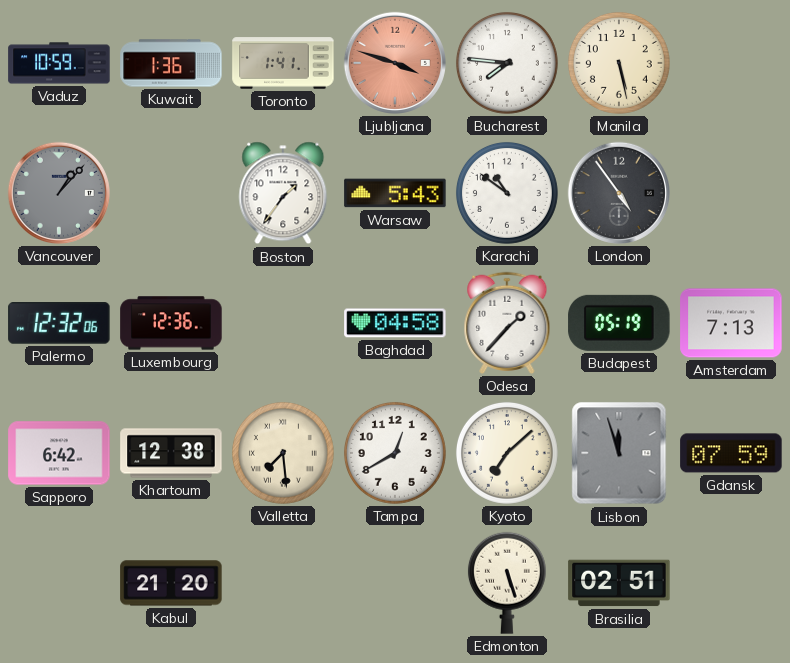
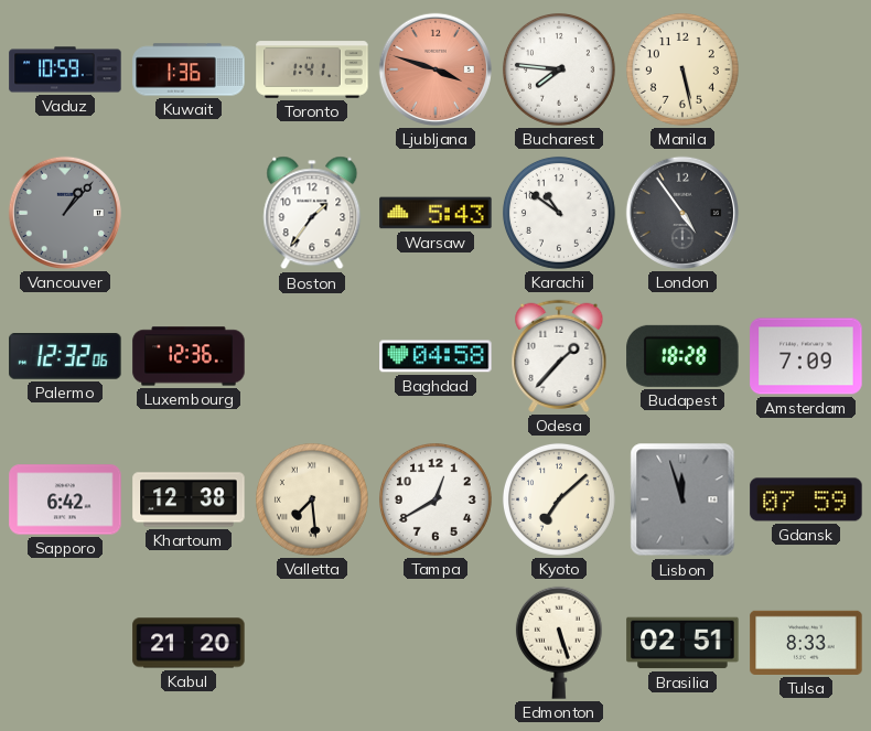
Budapest: 05:19 -> 18:28
Amsterdam: 7:13 -> 7:09
Tulsa: none -> 8:33
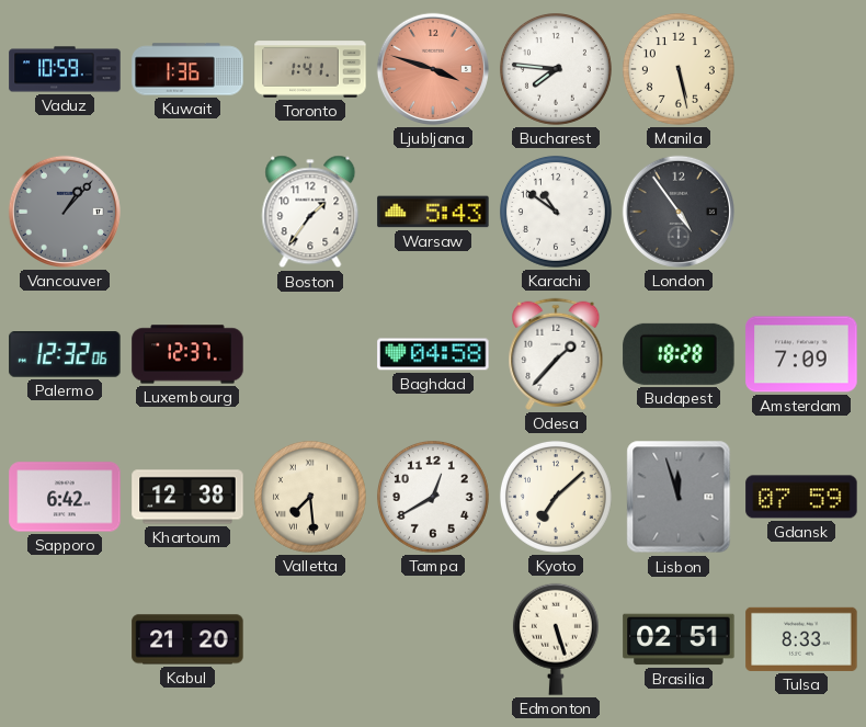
Luxembourg: 12:36 -> 12:37
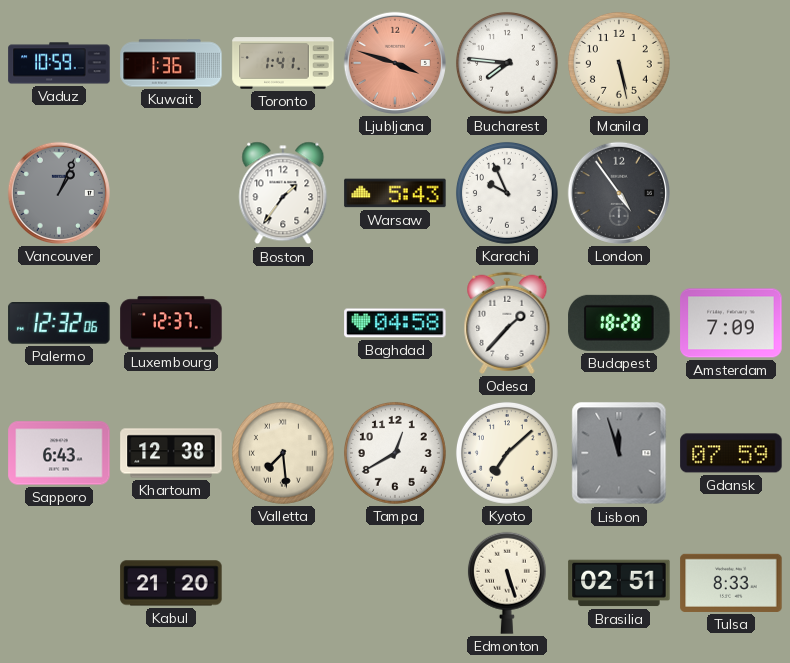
Vancouver: 1:07 -> 1:04
Karachi: 10:51 -> 9:56
Sapporo: 6:42 -> 6:43
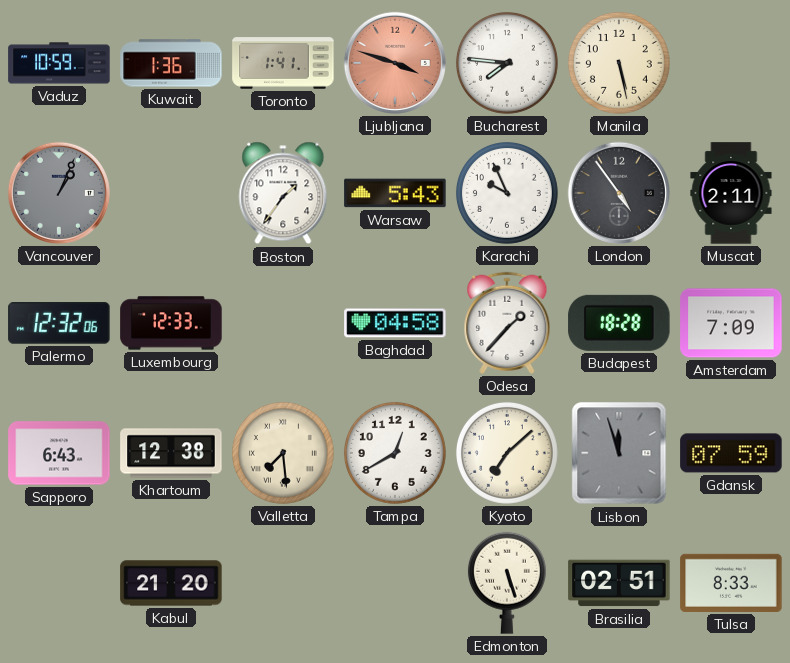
Muscat: none -> 2:11
Luxembourg: 12:37 -> 12:33
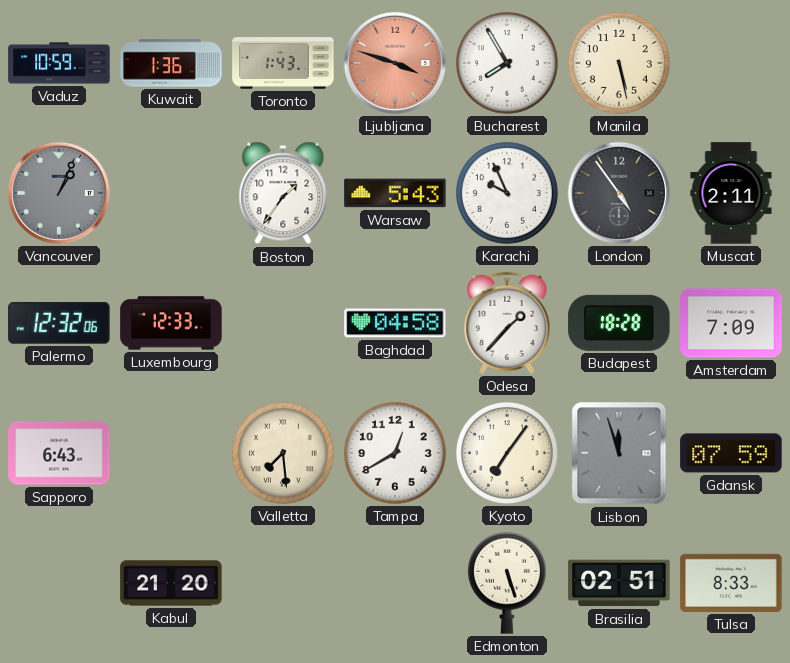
Toronto: 1:41 -> 1:43
Bucharest: 7:46 -> 7:55
Khartoum: 12:38 -> none
Kyoto: 7:08 -> 7:06
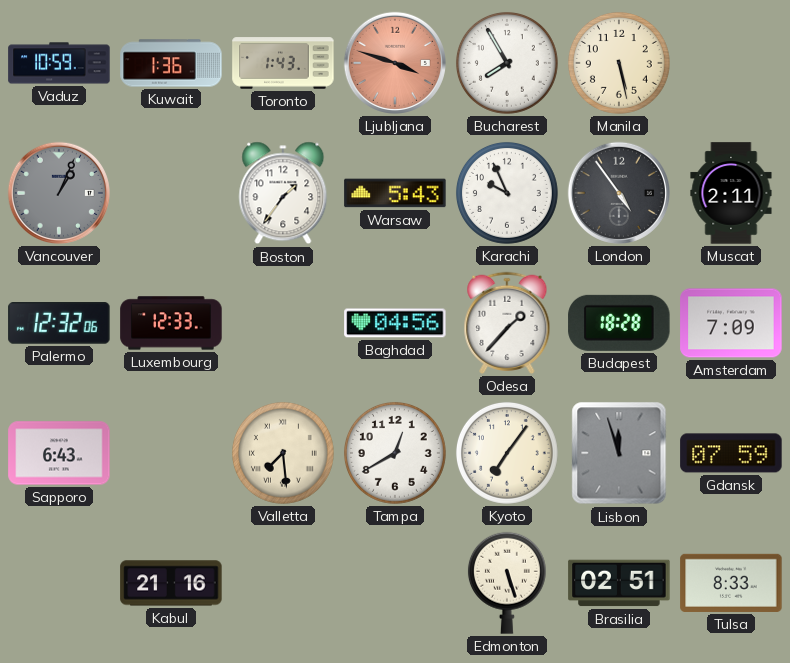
Baghdad: 04:58 -> 04:56
Kabul: 21:20 -> 21:16
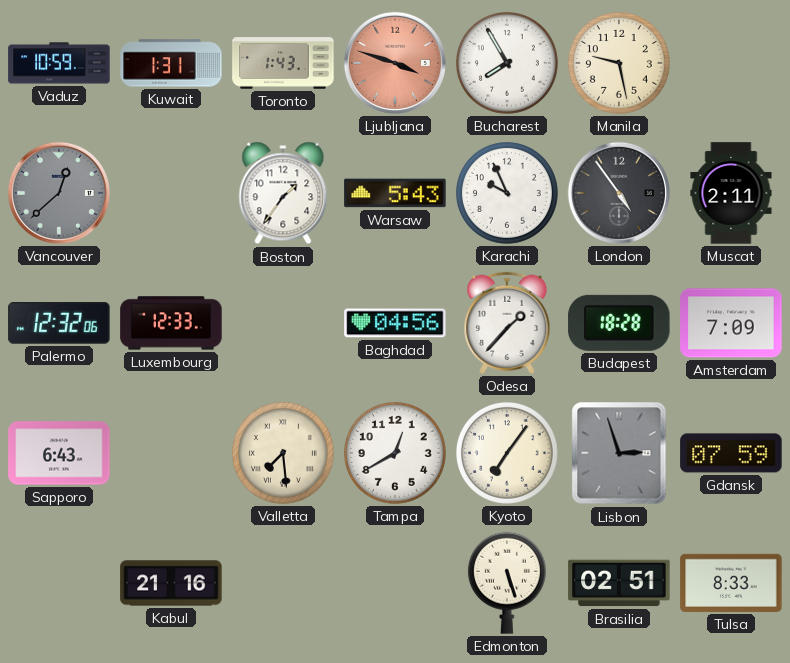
Kuwait: 1:36 -> 1:31
Manila: 5:28 -> 9:28
Vancouver: 1:04 -> 12:38
Lisbon: 11:57 -> 2:57
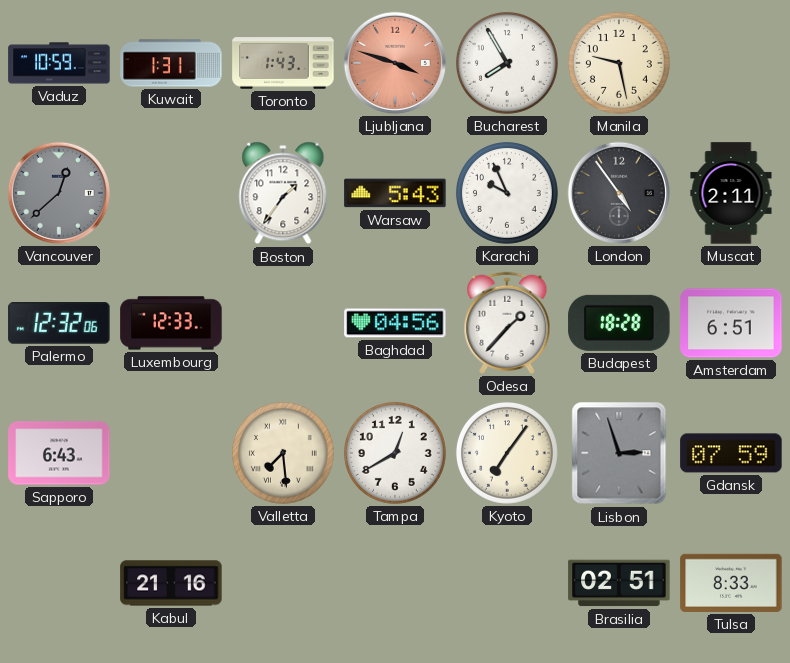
Amsterdam: 7:09 -> 6:51
Edmonton: 5:27 -> none
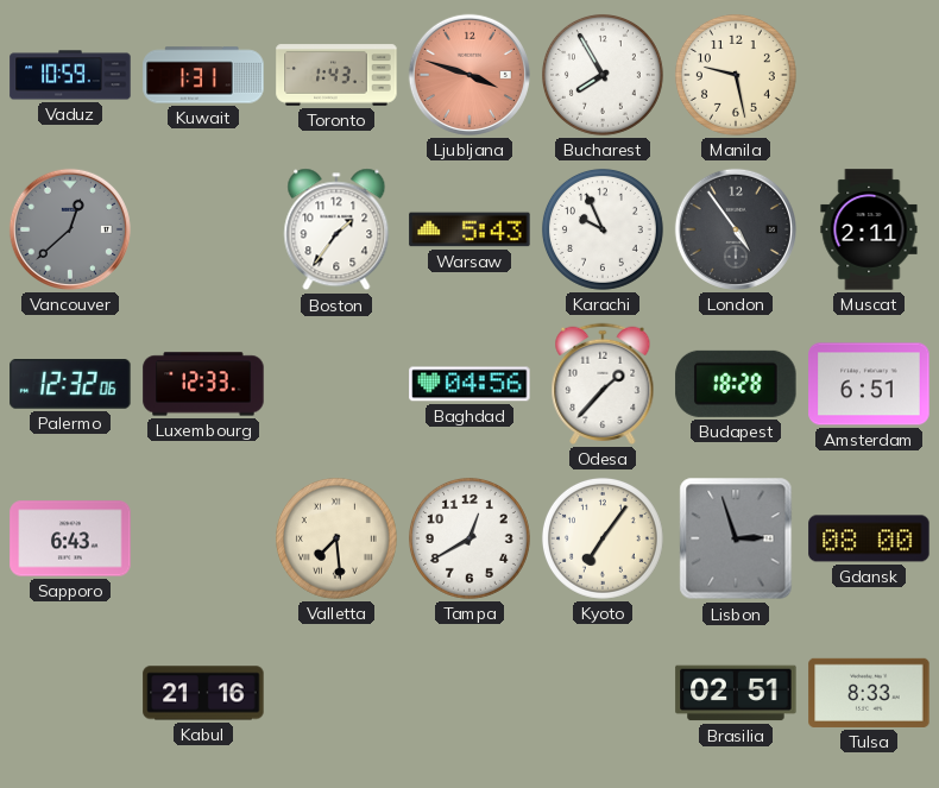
Gdansk: 07:59 -> 08:00
